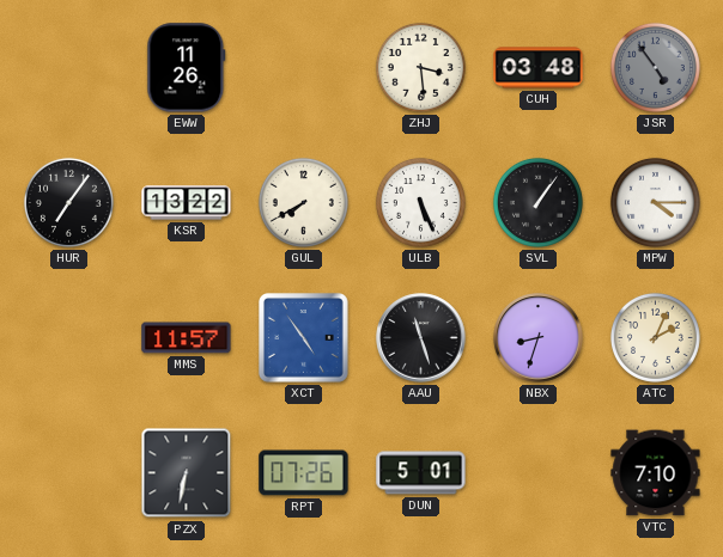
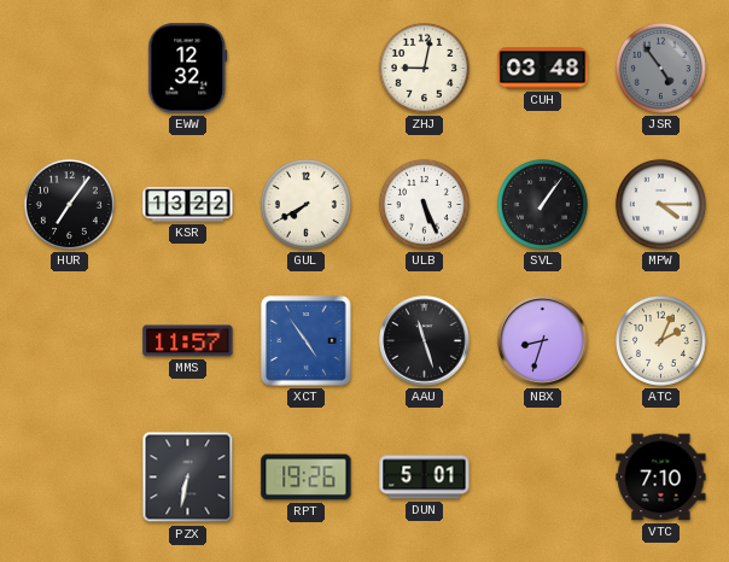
EWW: 11:26 -> 12:32
ZHJ: 3:29 -> 9:02
RPT: 07:26 -> 19:26
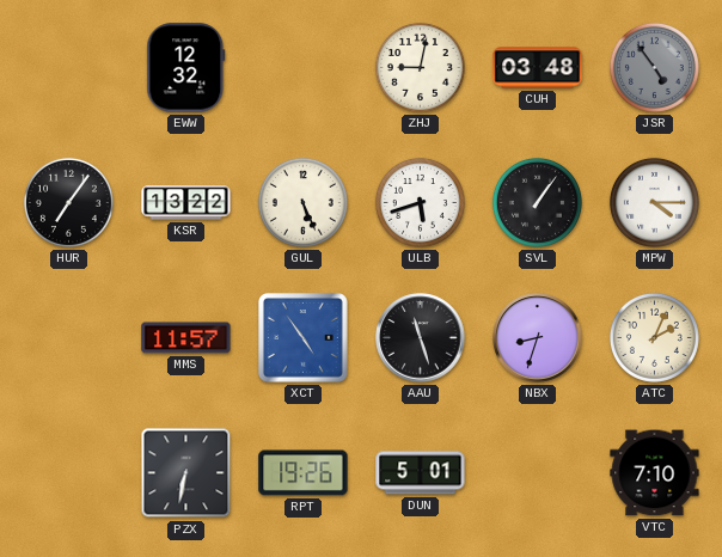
GUL: 7:40 -> 5:26
ULB: 5:26 -> 5:42
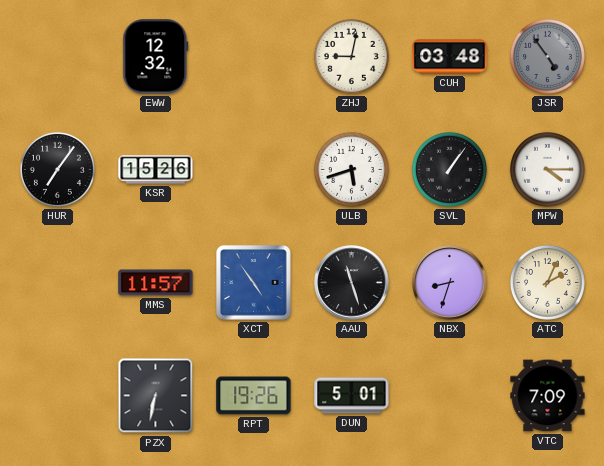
KSR: 13:22 -> 15:26
GUL: 5:26 -> none
VTC: 7:10 -> 7:09
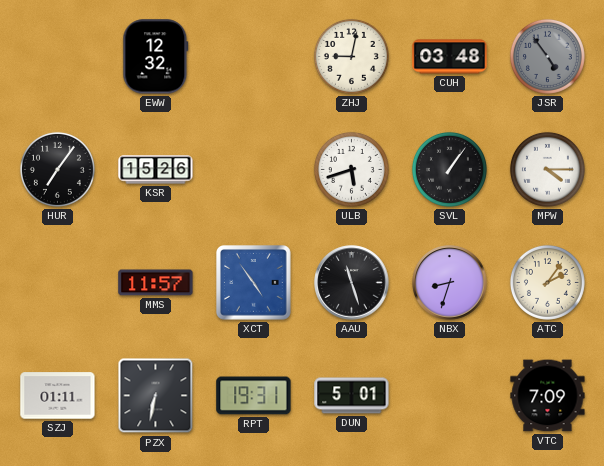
ATC: 2:04 -> 2:06
SZJ: none -> 01:11
RPT: 19:26 -> 19:31
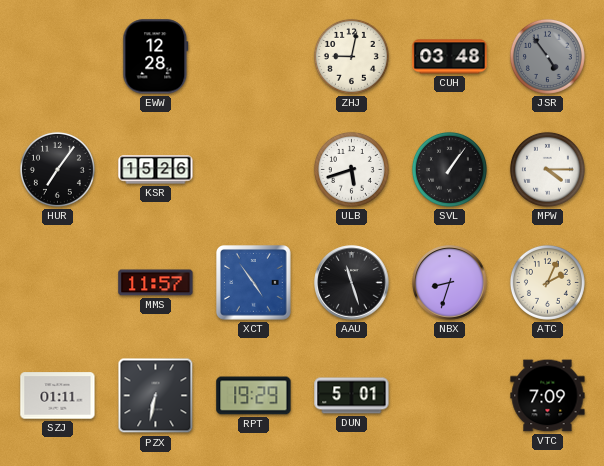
EWW: 12:32 -> 12:28
ATC: 2:06 -> 2:04
RPT: 19:31 -> 19:29
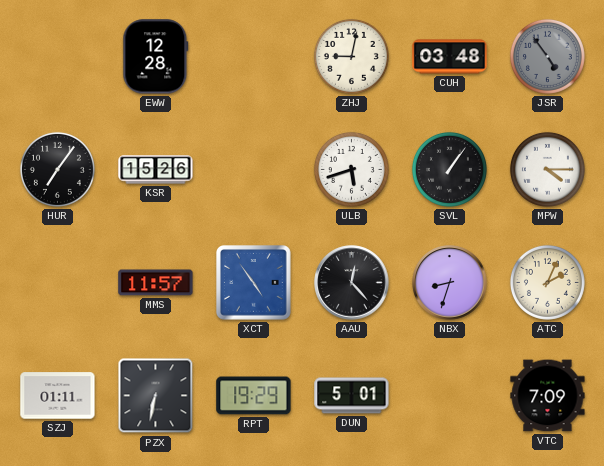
AAU: 11:27 -> 12:23
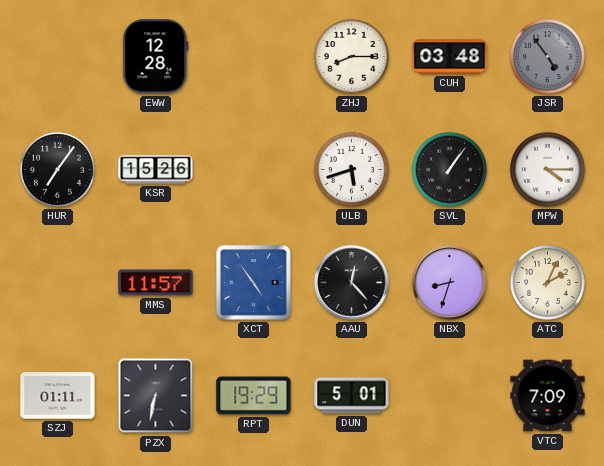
ZHJ: 9:02 -> 8:15
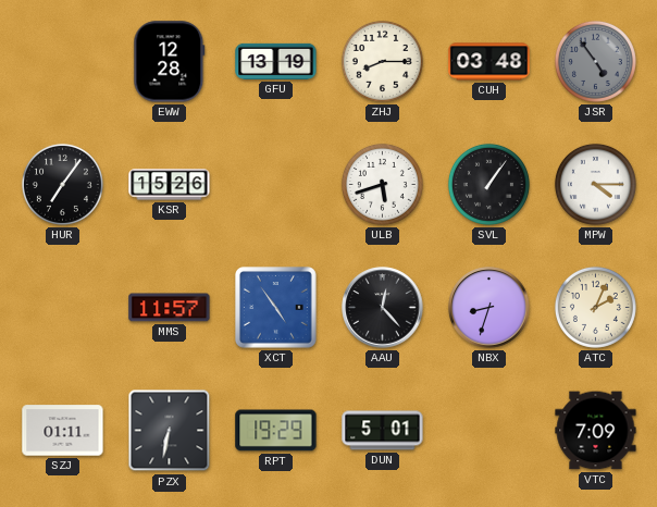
GFU: none -> 13:19
